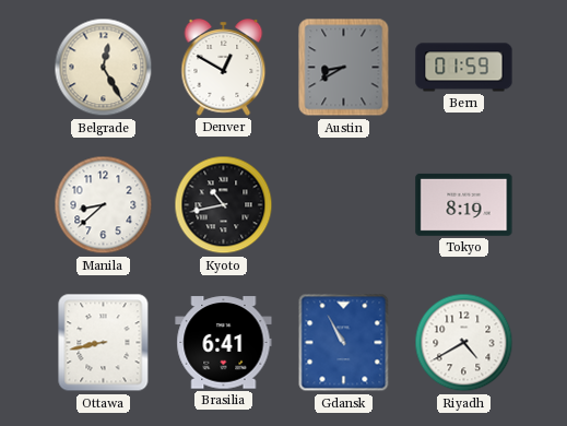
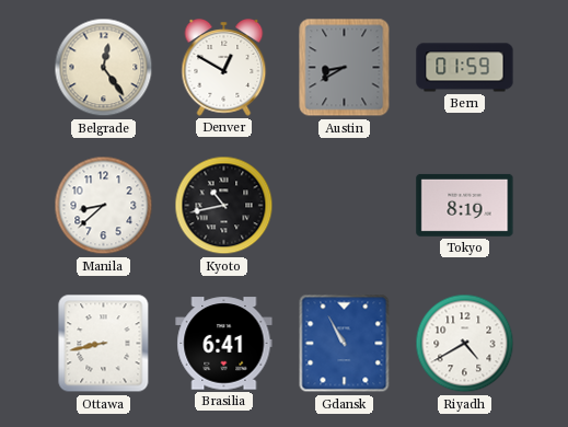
Belgrade: 12:25 -> 12:24
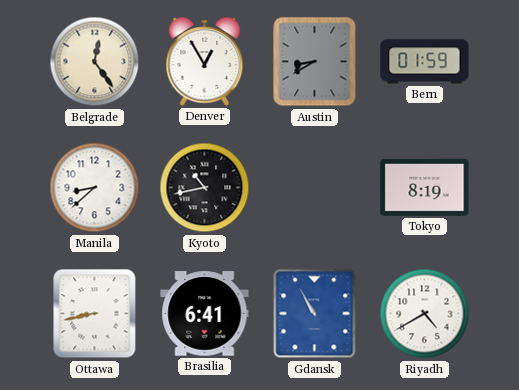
Denver: 12:50 -> 12:55
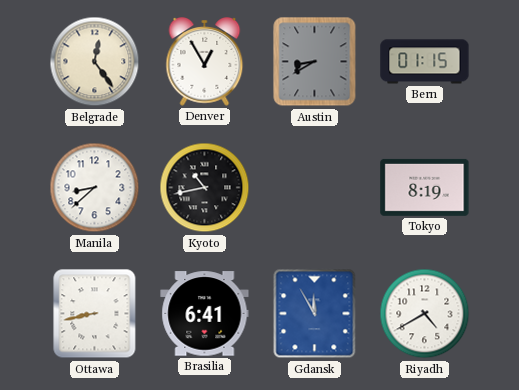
Bern: 01:59 -> 01:15
Gdansk: 10:55 -> 11:55
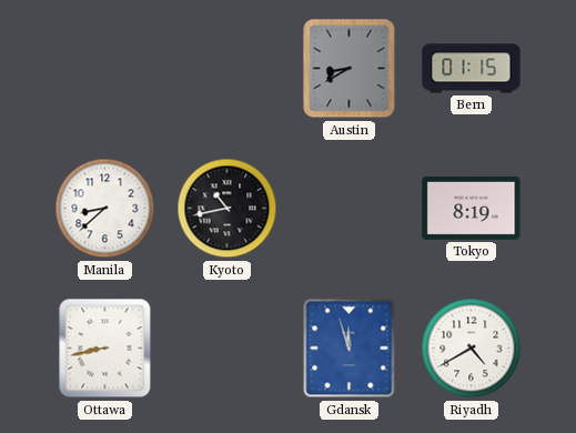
Belgrade: 12:24 -> none
Denver: 12:55 -> none
Brasilia: 6:41 -> none
Gdansk: 11:55 -> 11:57
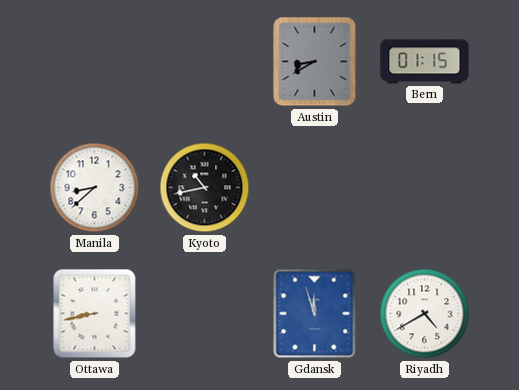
Tokyo: 8:19 -> none
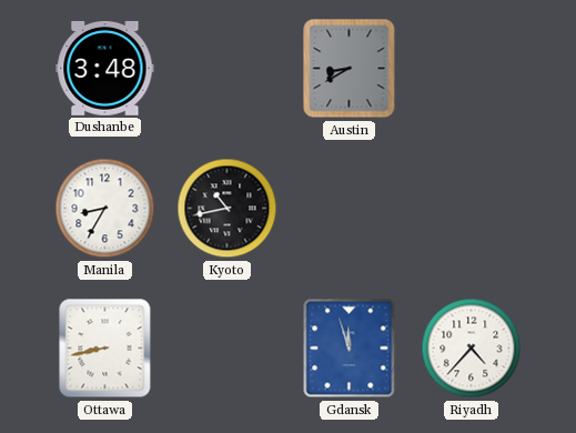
Dushanbe: none -> 3:48
Bern: 01:15 -> none
Manila: 8:38 -> 8:35
Riyadh: 4:40 -> 4:37
